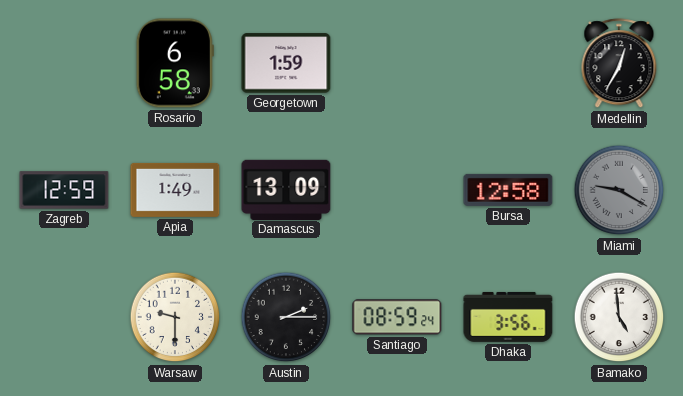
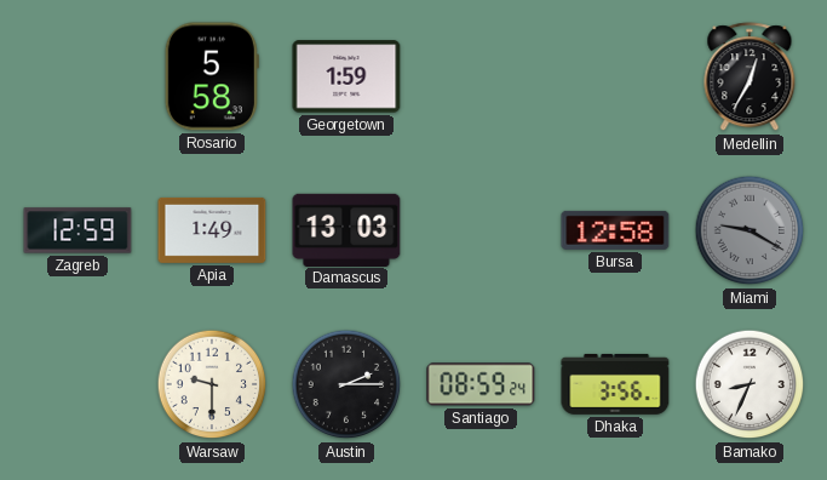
Rosario: 6:58 -> 5:58
Damascus: 13:09 -> 13:03
Bamako: 4:59 -> 8:34
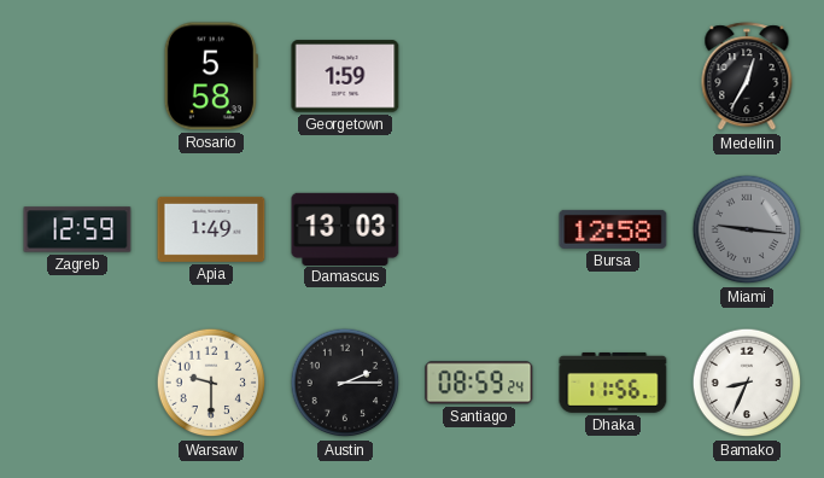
Miami: 9:20 -> 9:16
Dhaka: 3:56 -> 11:56
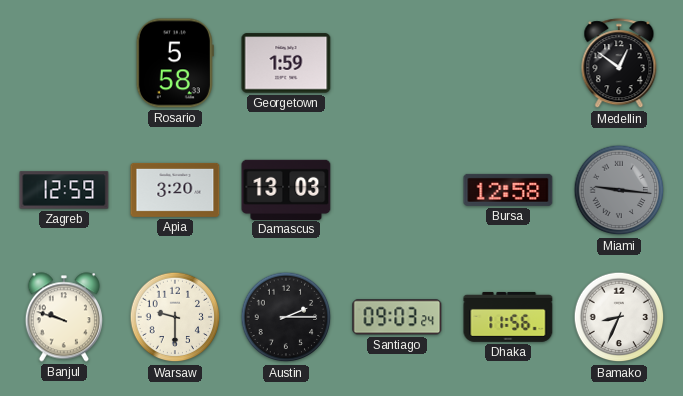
Medellin: 12:35 -> 12:51
Apia: 1:49 -> 3:20
Banjul: none -> 9:48
Santiago: 08:59 -> 09:03
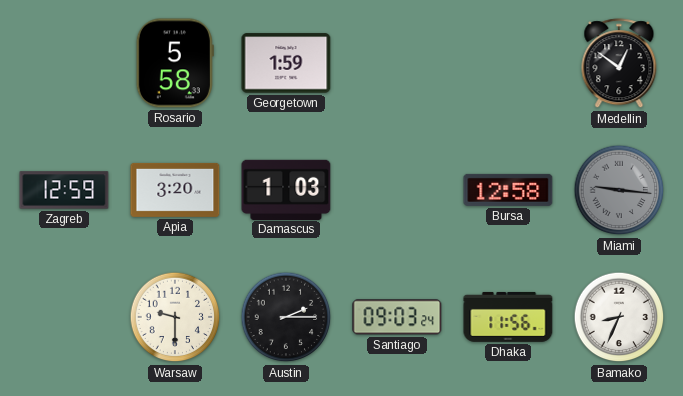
Damascus: 13:03 -> 1:03
Banjul: 9:48 -> none
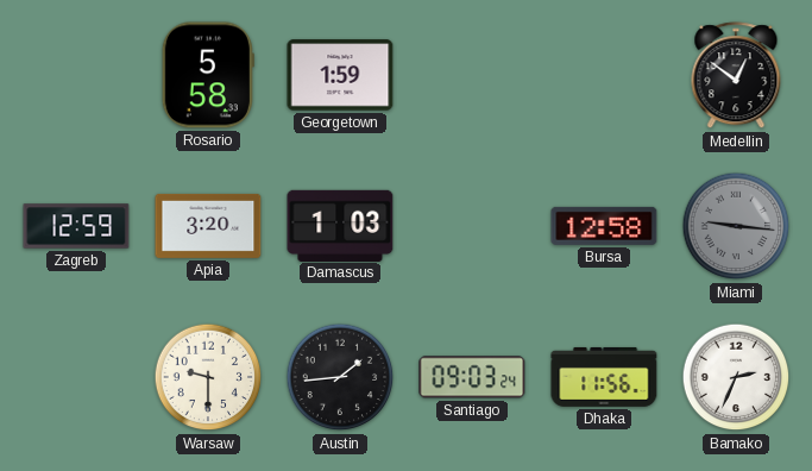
Austin: 2:15 -> 1:44
Bamako: 8:34 -> 2:34
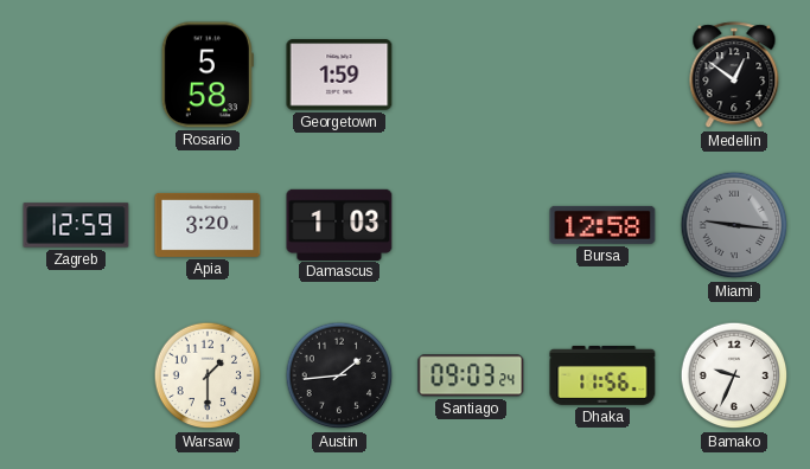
Warsaw: 9:30 -> 1:30
Bamako: 2:34 -> 9:34
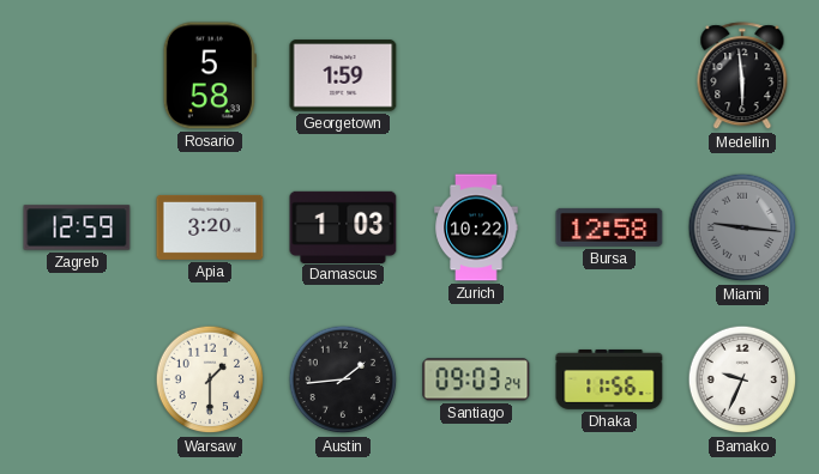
Medellin: 12:51 -> 5:59
Zurich: none -> 10:22
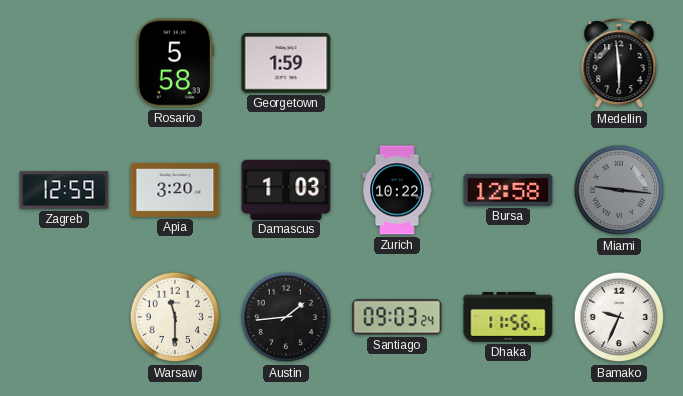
Warsaw: 1:30 -> 11:30
